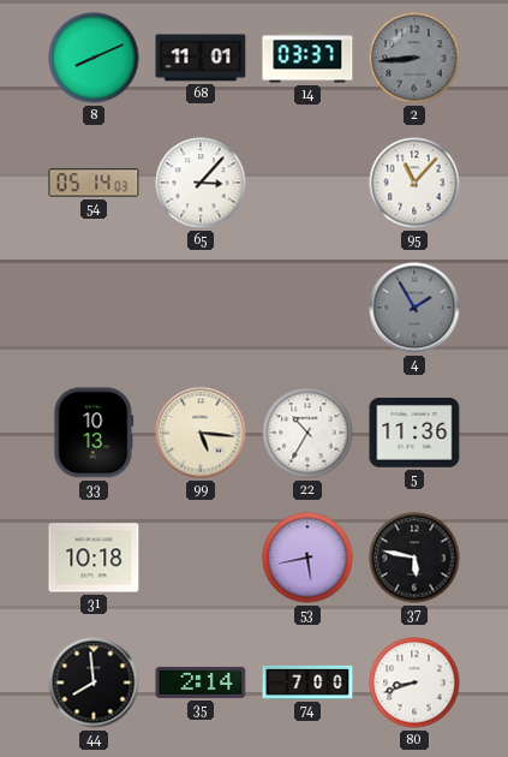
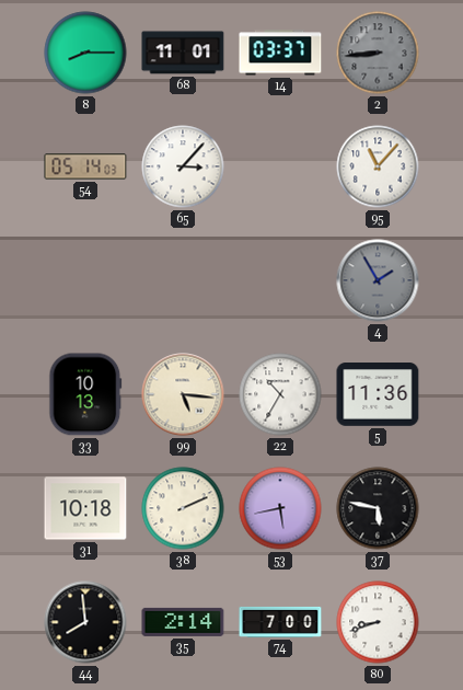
8: 8:11 -> 8:15
38: none -> 2:11
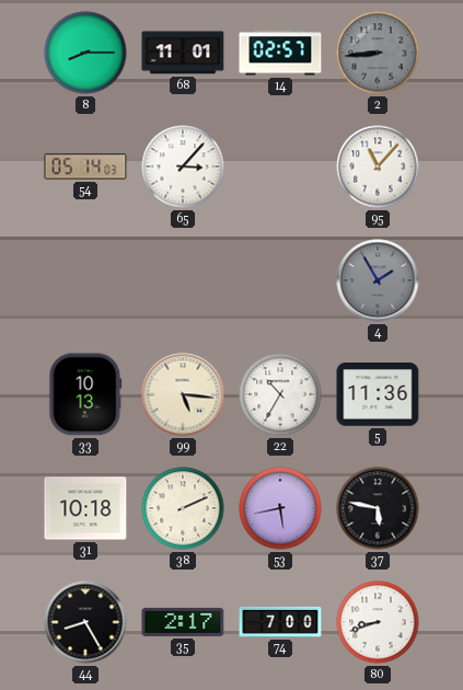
14: 03:37 -> 02:57
44: 7:59 -> 8:25
35: 2:14 -> 2:17
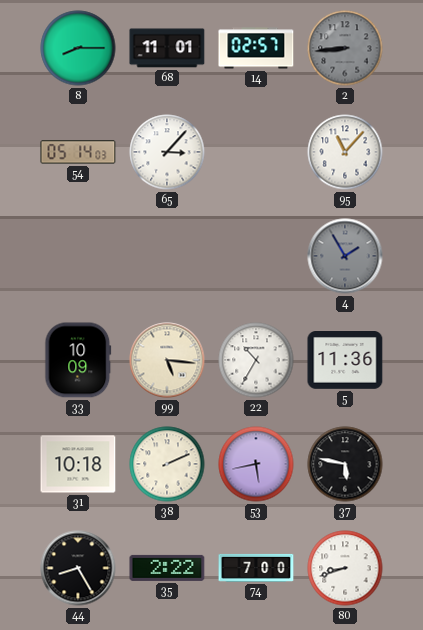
33: 10:13 -> 10:09
35: 2:17 -> 2:22
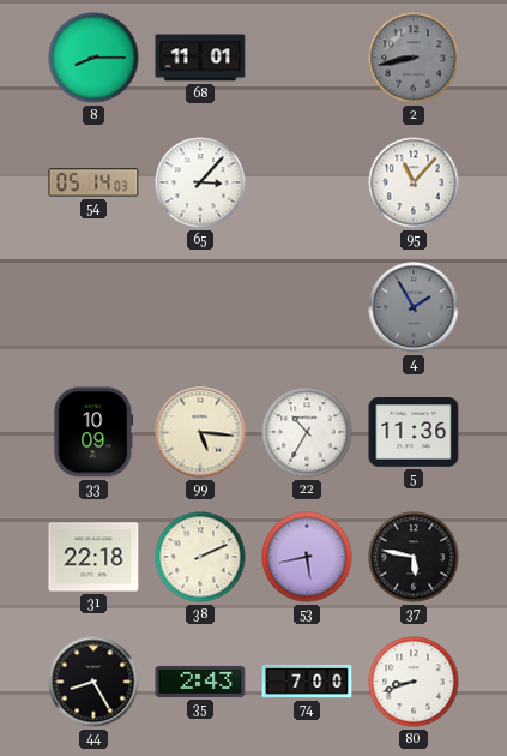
14: 02:57 -> none
2: 8:44 -> 8:43
31: 10:18 -> 22:18
35: 2:22 -> 2:43
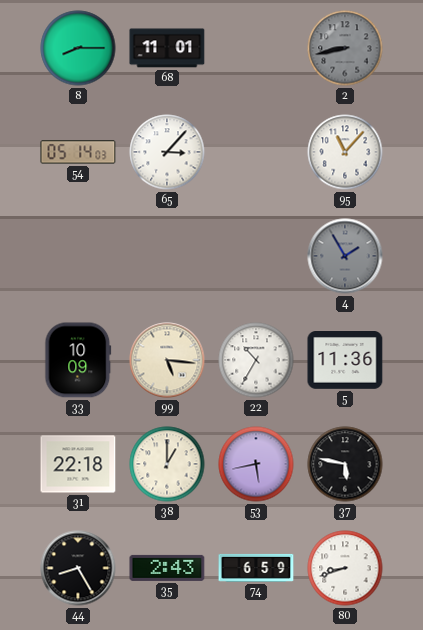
38: 2:11 -> 1:00
74: 7:00 -> 6:59
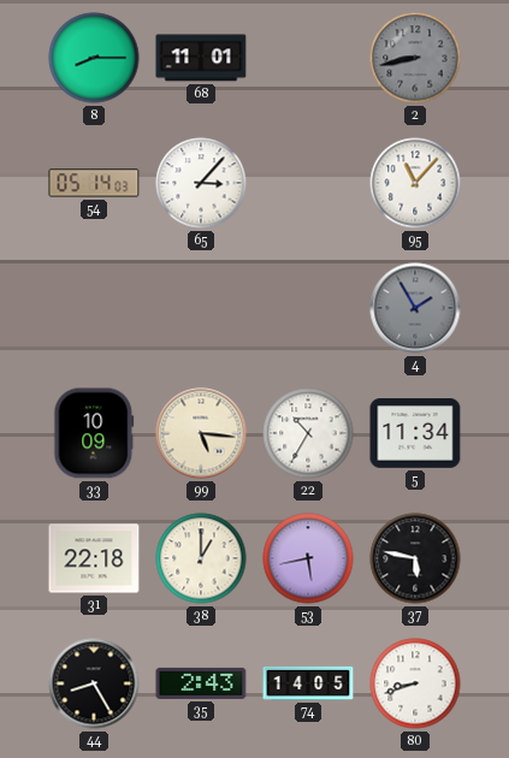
5: 11:36 -> 11:34
74: 6:59 -> 14:05
